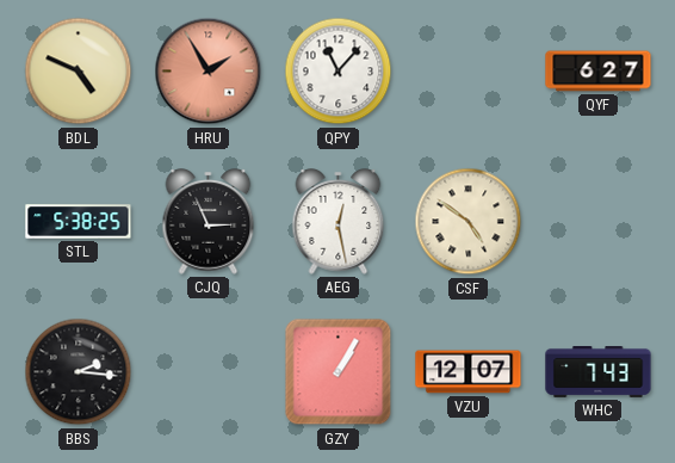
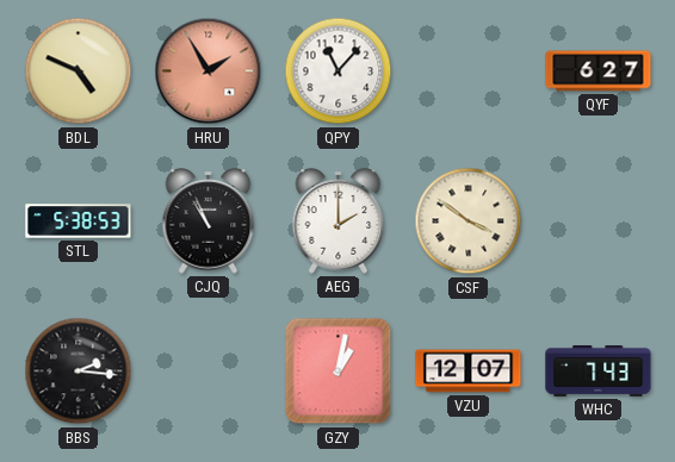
STL: 5:38:25 -> 5:38:53
CJQ: 2:56 -> 10:56
AEG: 12:28 -> 2:00
CSF: 4:51 -> 3:51
GZY: 1:05 -> 1:02
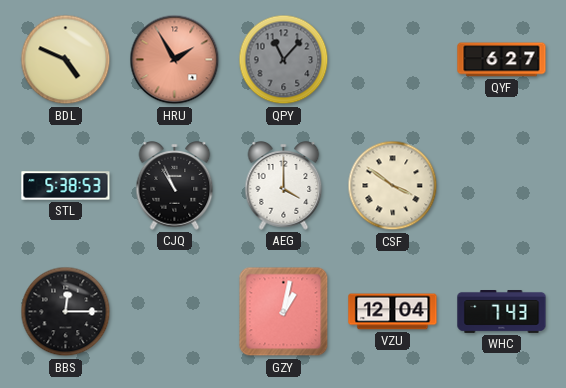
QPY dial: white -> grey
AEG: 2:00 -> 4:00
BBS: 2:16 -> 12:15
VZU: 12:07 -> 12:04
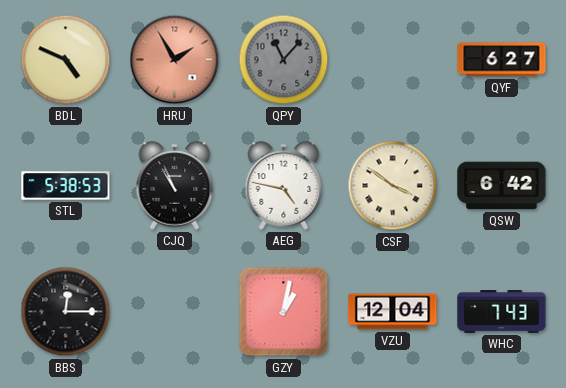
AEG: 4:00 -> 4:47
QSW: none -> 6:42
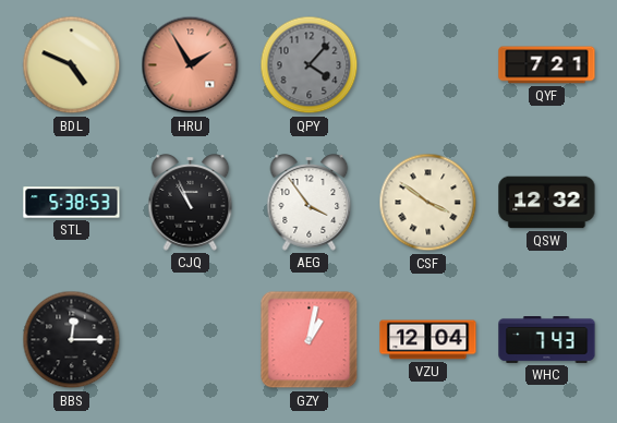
QPY: 11:07 -> 4:07
QYF: 6:27 -> 7:21
AEG: 4:47 -> 3:54
QSW: 6:42 -> 12:32
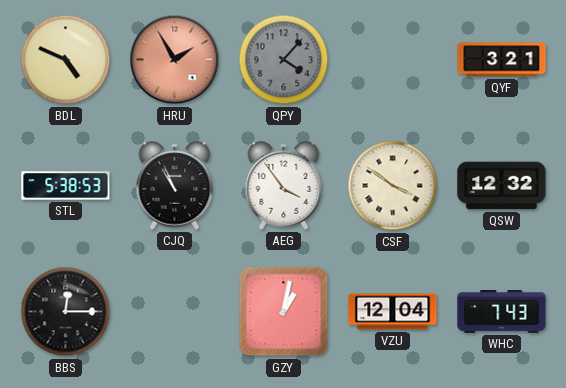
QYF: 7:21 -> 3:21
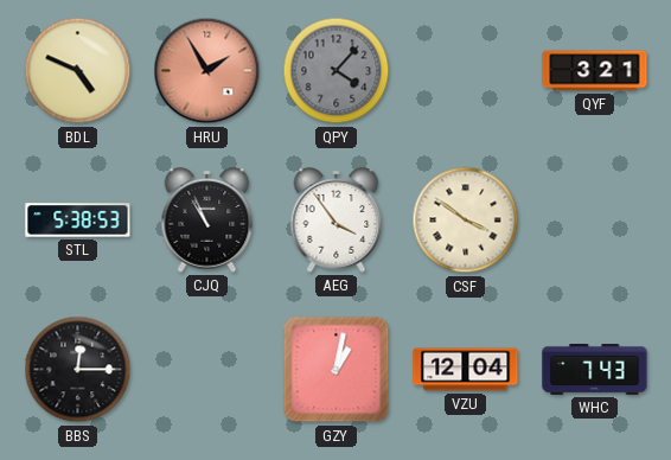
QSW: 12:32 -> none
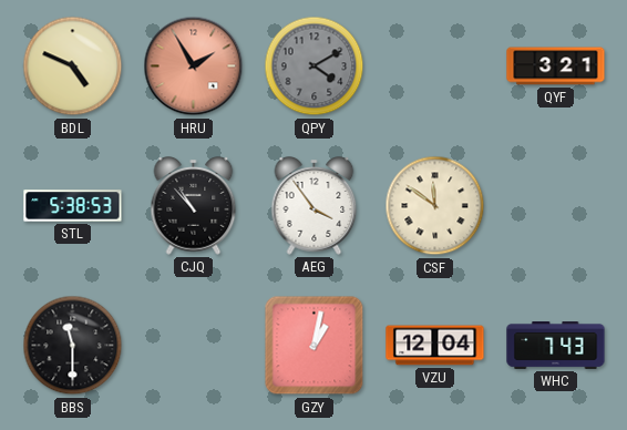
QPY: 4:07 -> 4:10
CJQ: 10:56 -> 10:53
CSF: 3:51 -> 11:51
BBS: 12:15 -> 11:30
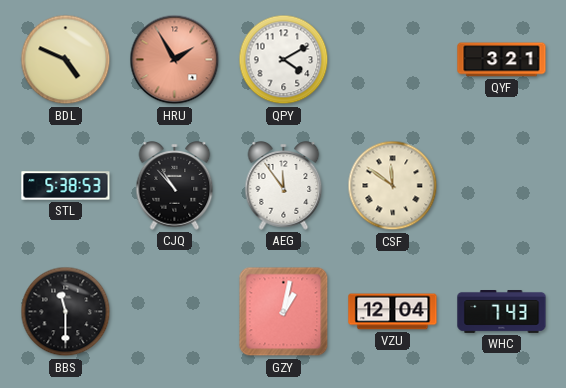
QPY dial: grey -> white
AEG: 3:54 -> 11:54
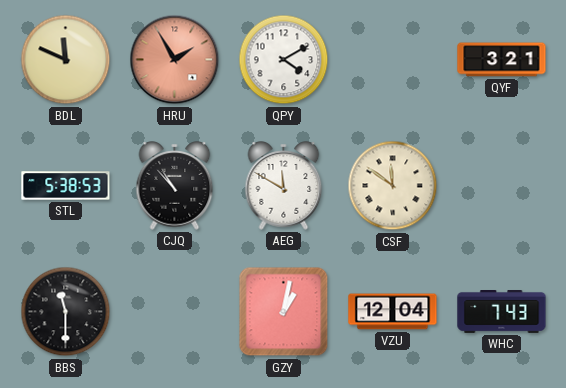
BDL: 4:49 -> 11:49
AEG: 11:54 -> 11:50
